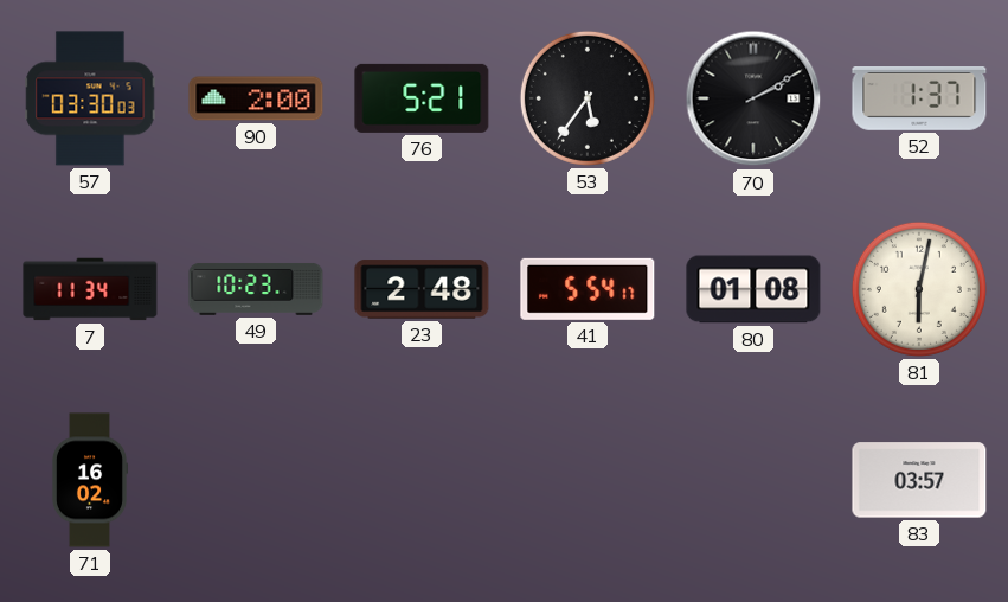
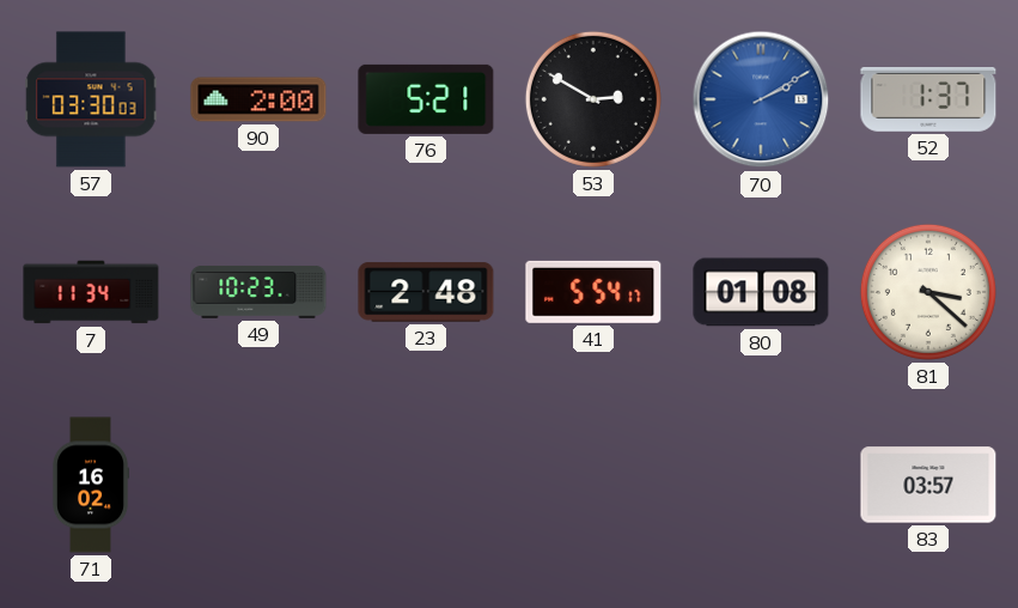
53: 5:36 -> 2:50
70 dial: black -> blue
81: 6:02 -> 3:22
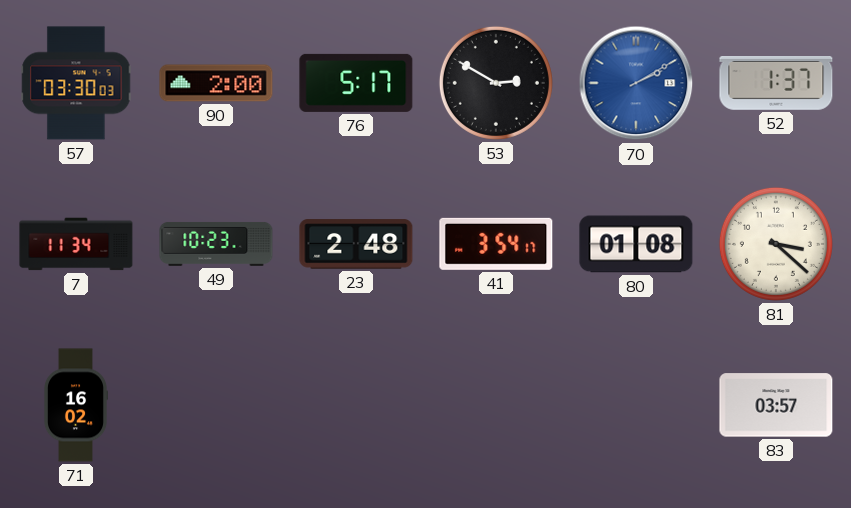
76: 5:21 -> 5:17
41: 5:54 -> 3:54
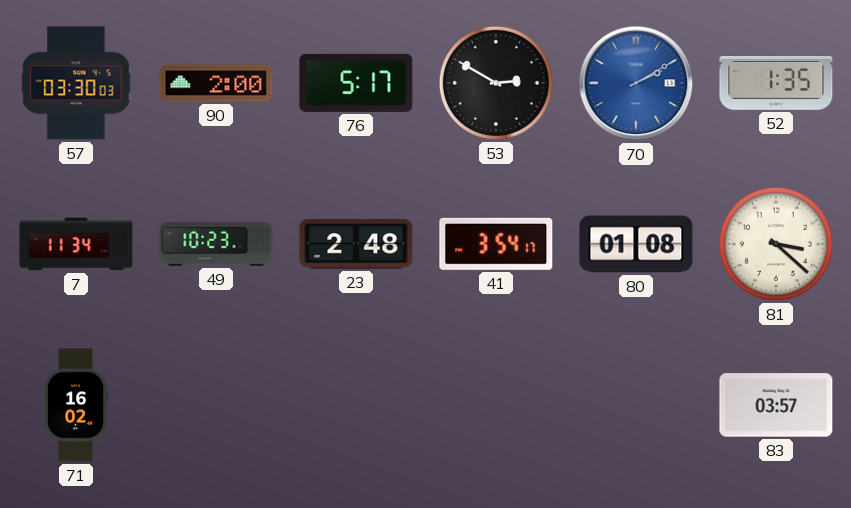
52: 1:37 -> 1:35
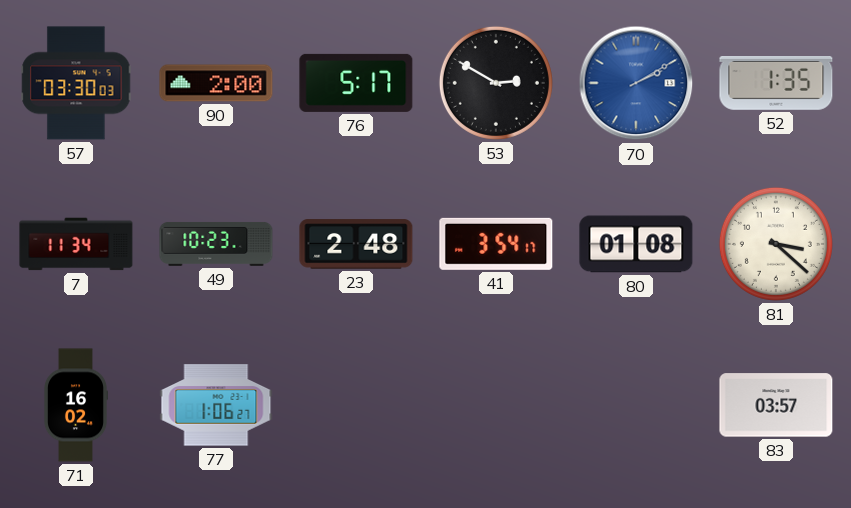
77: none -> 1:06
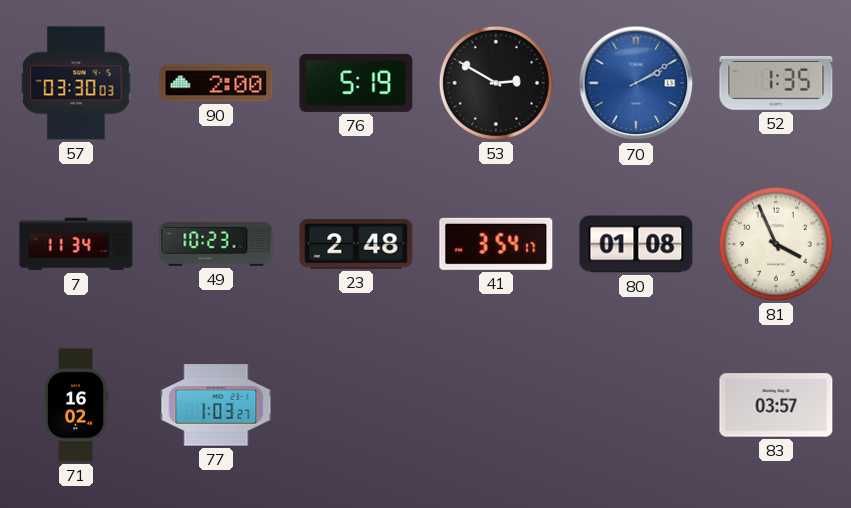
76: 5:17 -> 5:19
81: 3:22 -> 3:56
77: 1:06 -> 1:03
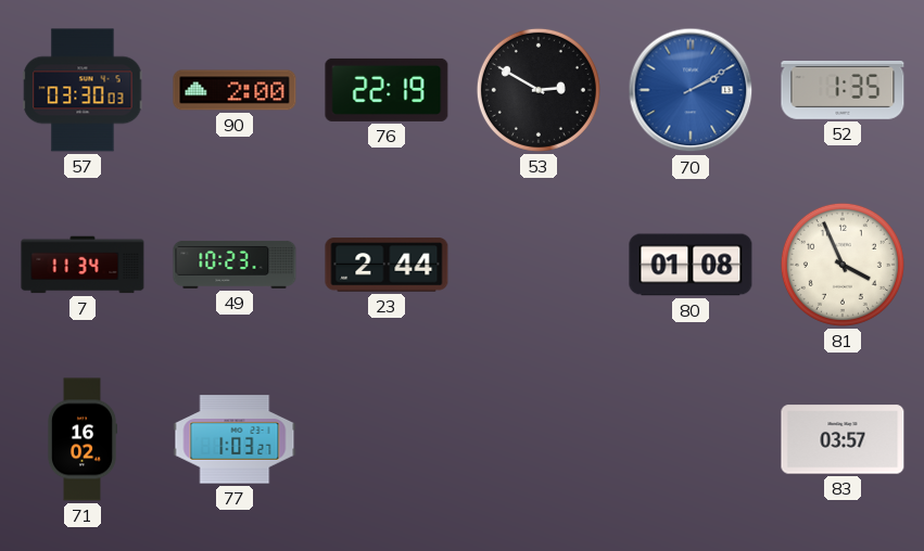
76: 5:19 -> 22:19
23: 2:48 -> 2:44
41: 3:54 -> none
